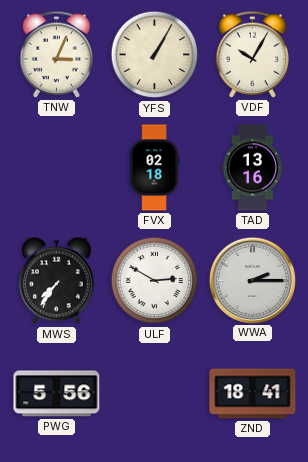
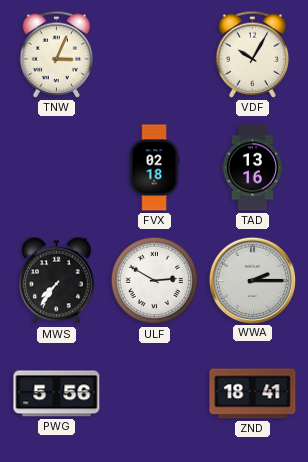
YFS: 1:05 -> none
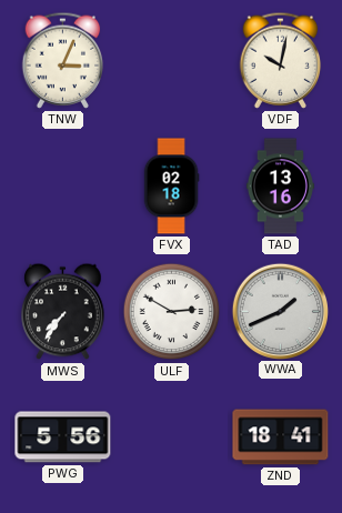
VDF: 10:05 -> 10:02
WWA: 2:15 -> 1:41
